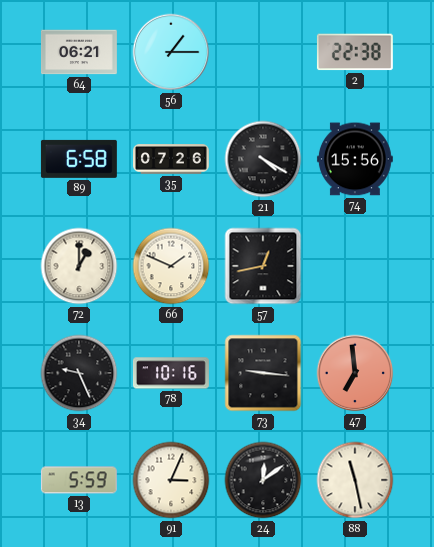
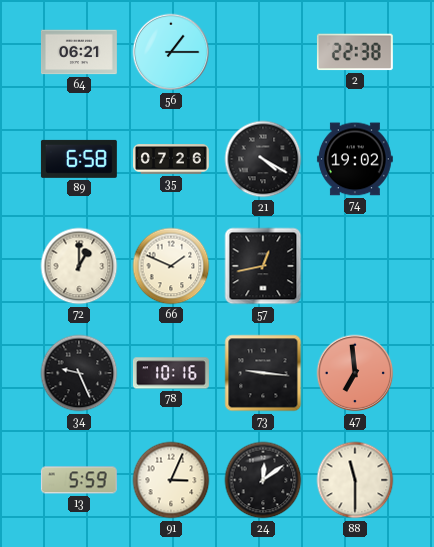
74: 15:56 -> 19:02
88: 11:28 -> 11:30
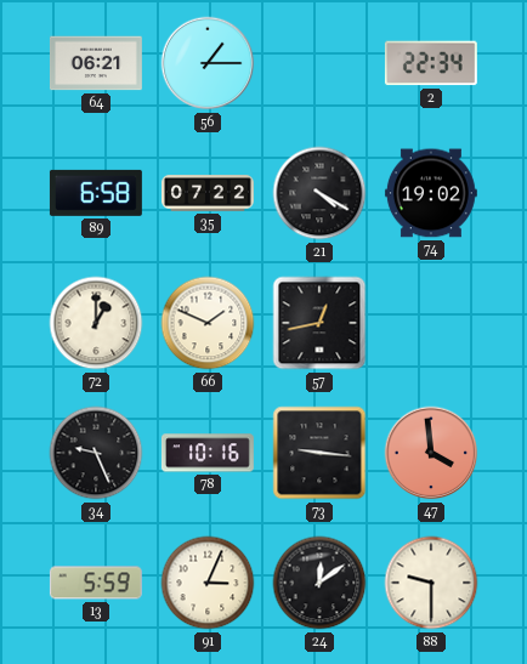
2: 22:38 -> 22:34
35: 07:26 -> 07:22
47: 6:59 -> 3:59
88: 11:30 -> 9:30
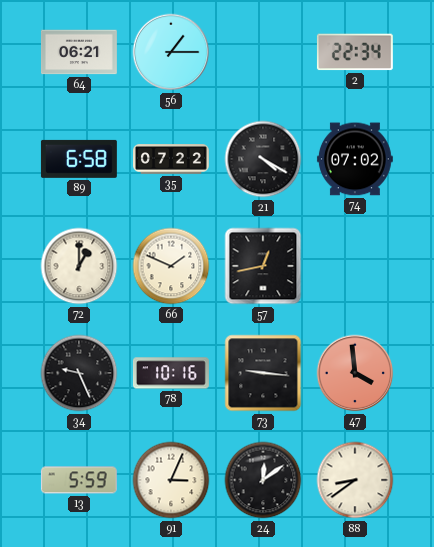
74: 19:02 -> 07:02
88: 9:30 -> 8:39
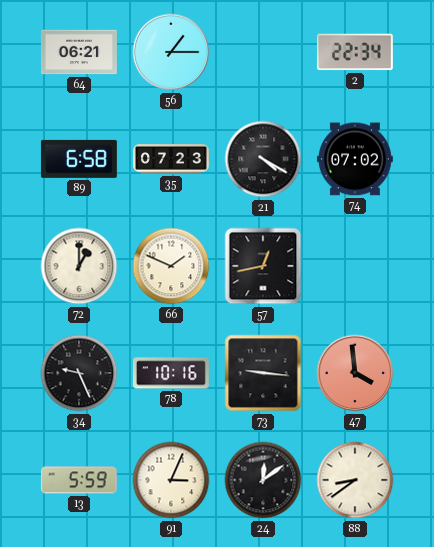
35: 07:22 -> 07:23
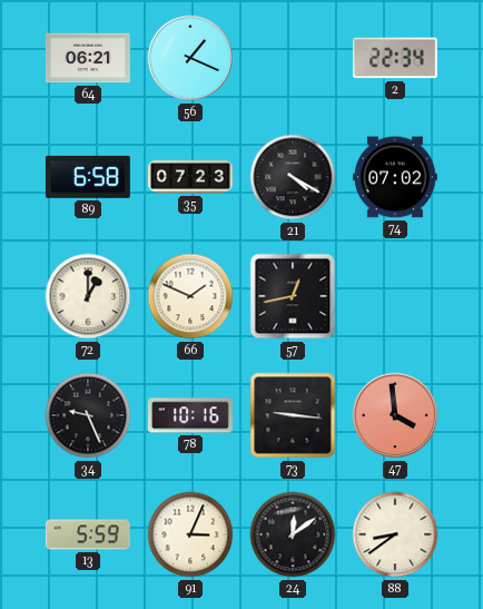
56: 1:15 -> 1:19
